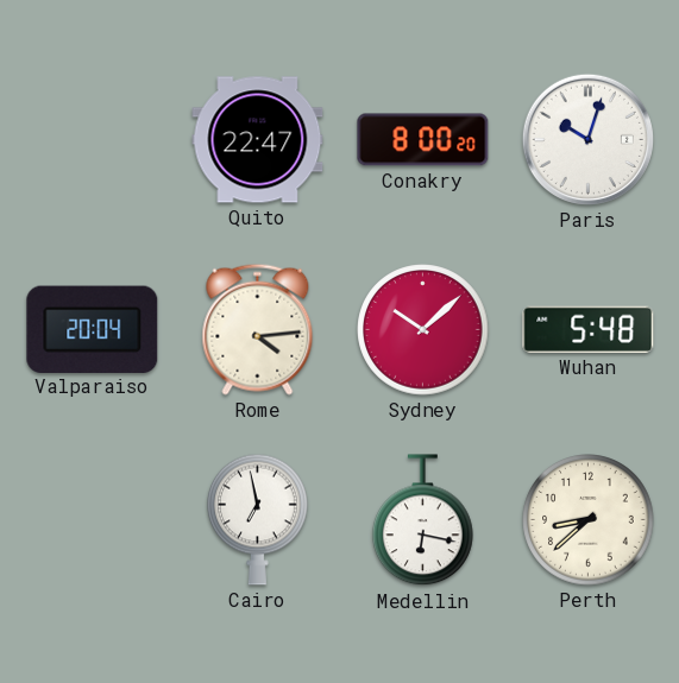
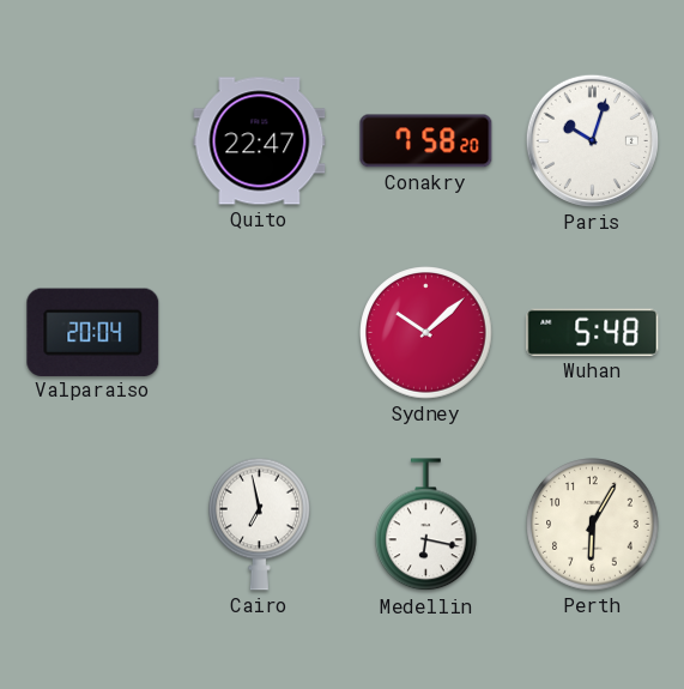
Conakry: 8:00 -> 7:58
Rome: 4:14 -> none
Perth: 8:38 -> 6:05
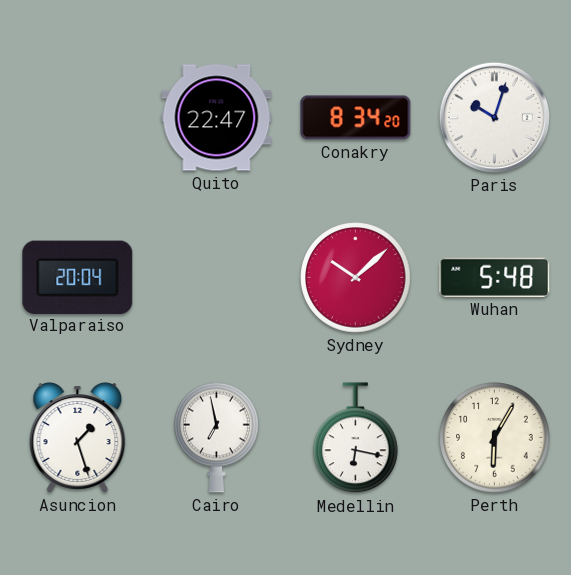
Conakry: 7:58 -> 8:34
Asuncion: none -> 1:27
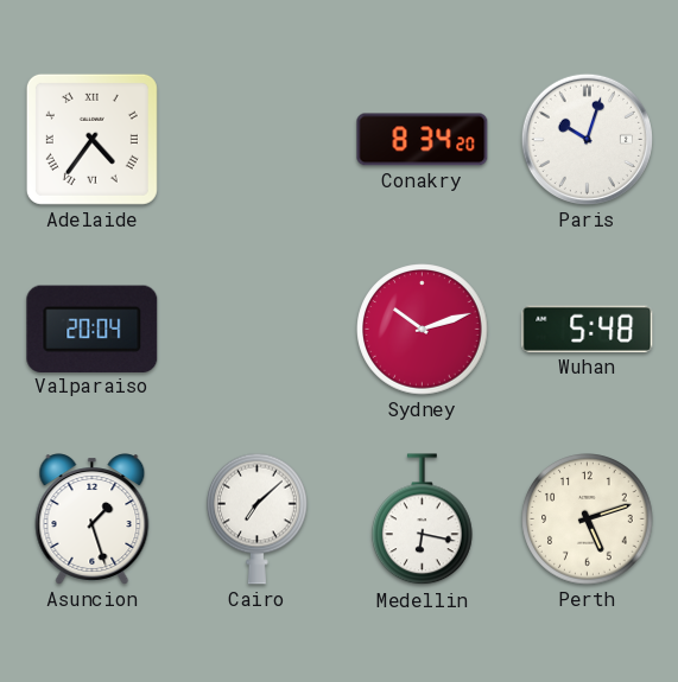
Adelaide: none -> 4:36
Quito: 22:47 -> none
Sydney: 10:08 -> 10:12
Cairo: 6:58 -> 7:08
Perth: 6:05 -> 5:12
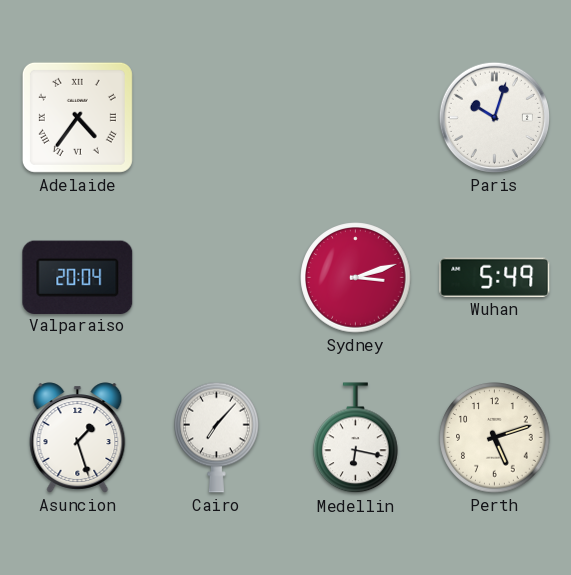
Conakry: 8:34 -> none
Sydney: 10:12 -> 3:12
Wuhan: 5:48 -> 5:49
Cairo: 7:08 -> 7:07
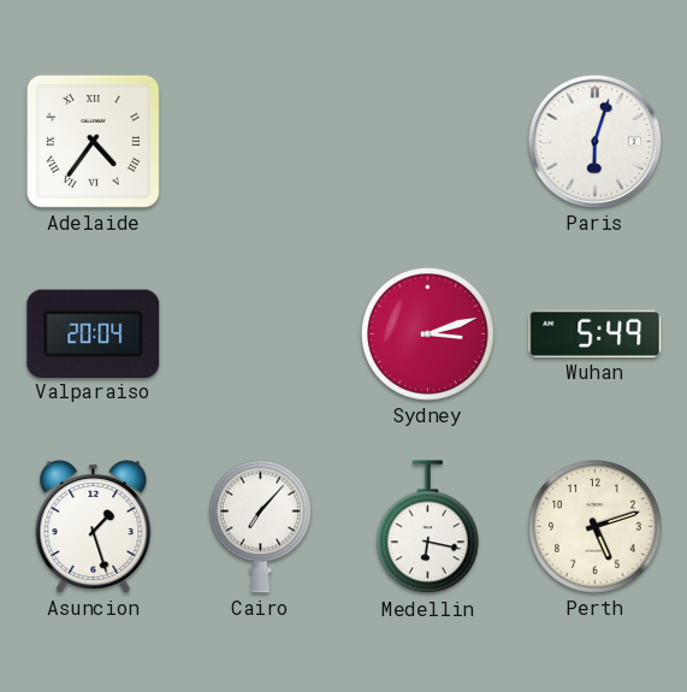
Paris: 10:03 -> 6:03
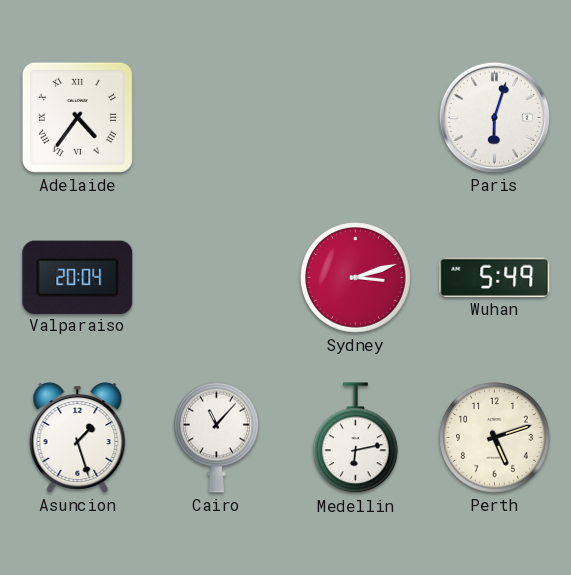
Cairo: 7:07 -> 11:07
Medellin: 6:17 -> 6:13
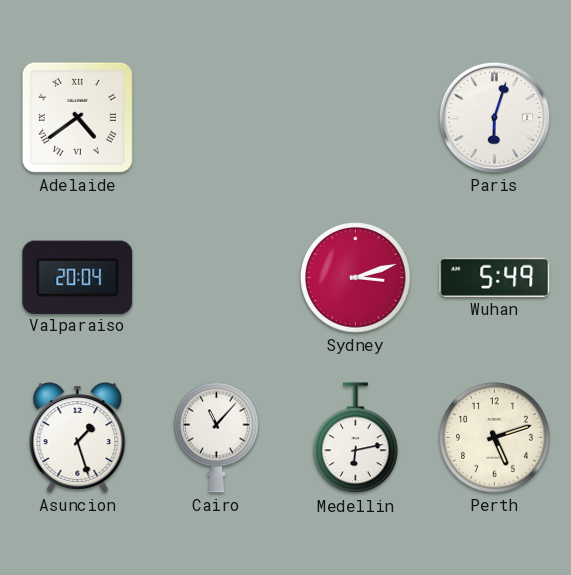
Adelaide: 4:36 -> 4:39
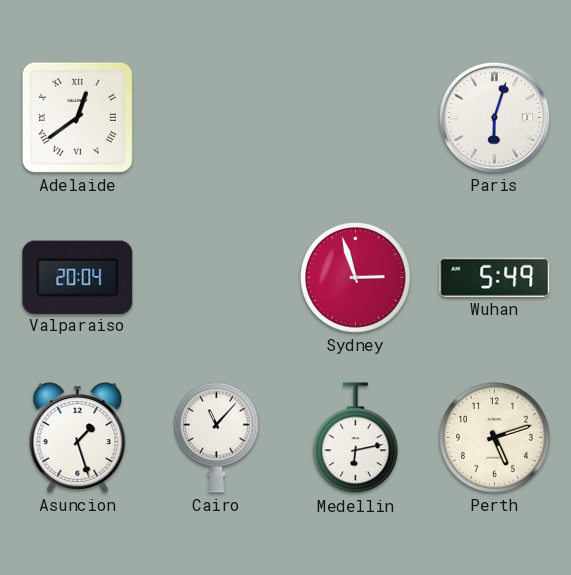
Adelaide: 4:39 -> 12:39
Sydney: 3:12 -> 2:57
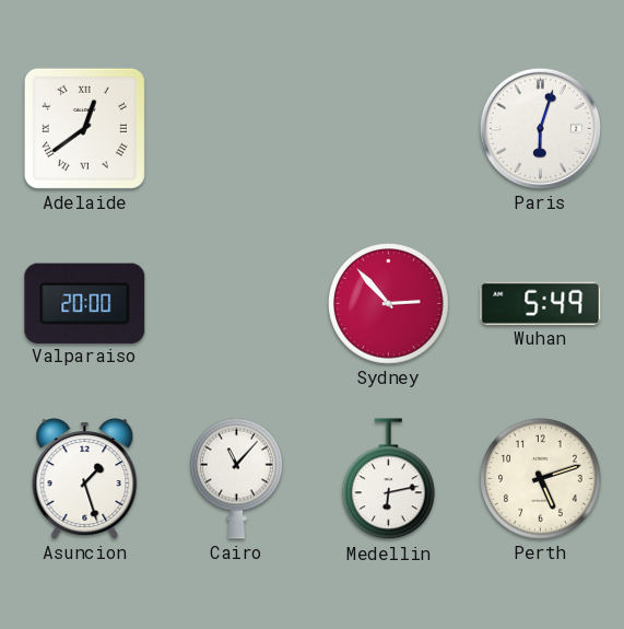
Valparaiso: 20:04 -> 20:00
Sydney: 2:57 -> 2:53
